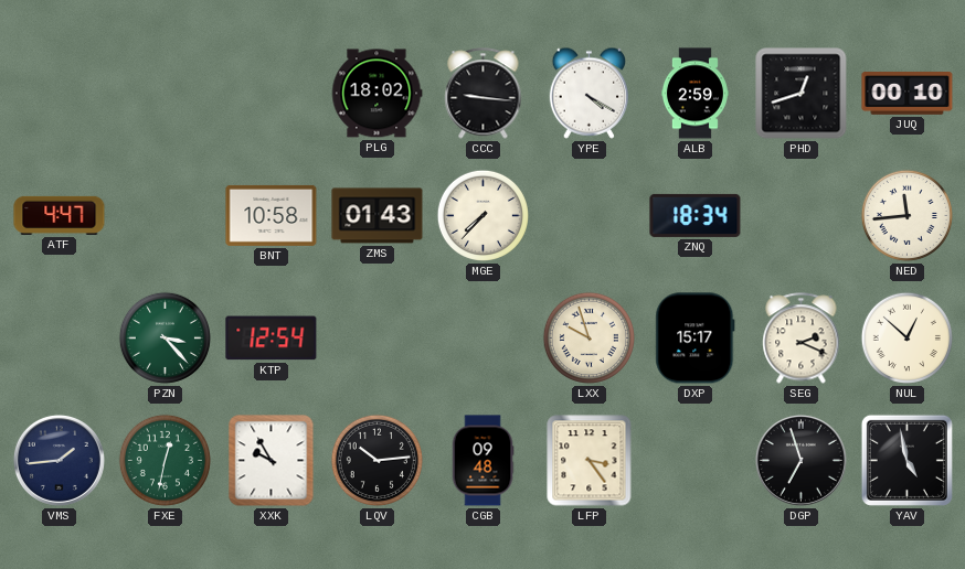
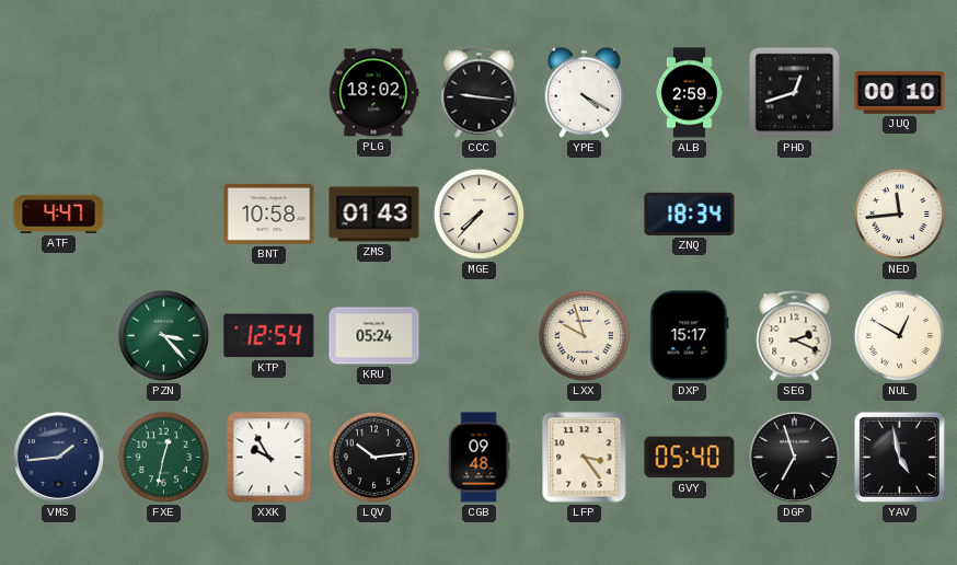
KRU: none -> 05:24
NUL: 12:52 -> 12:50
GVY: none -> 05:40
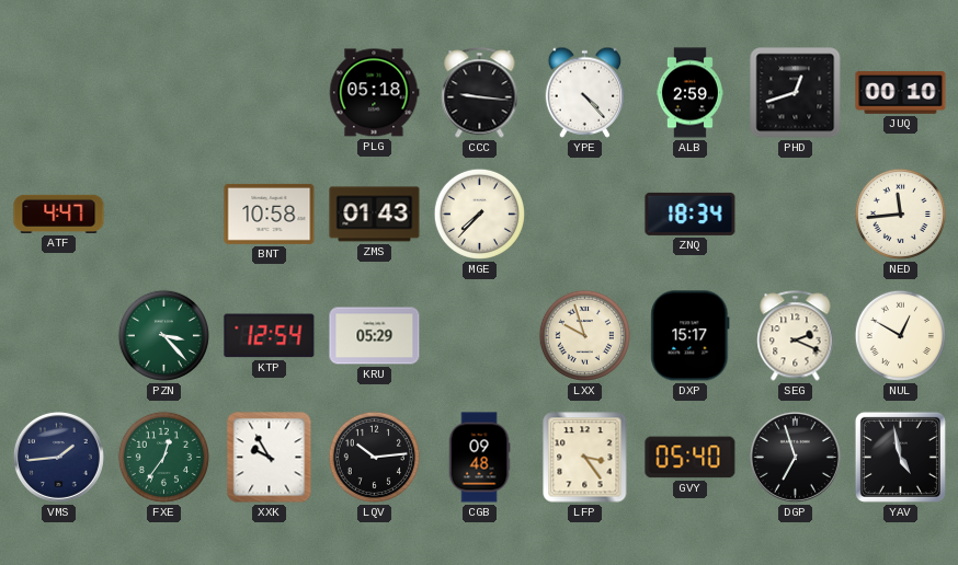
PLG: 18:02 -> 05:18
YPE: 4:20 -> 4:23
KRU: 05:24 -> 05:29
FXE: 12:32 -> 12:36
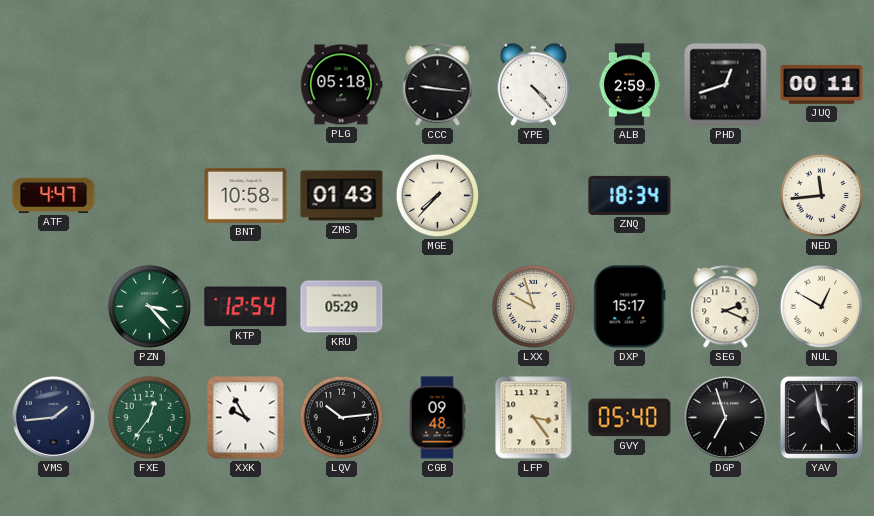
JUQ: 00:10 -> 00:11
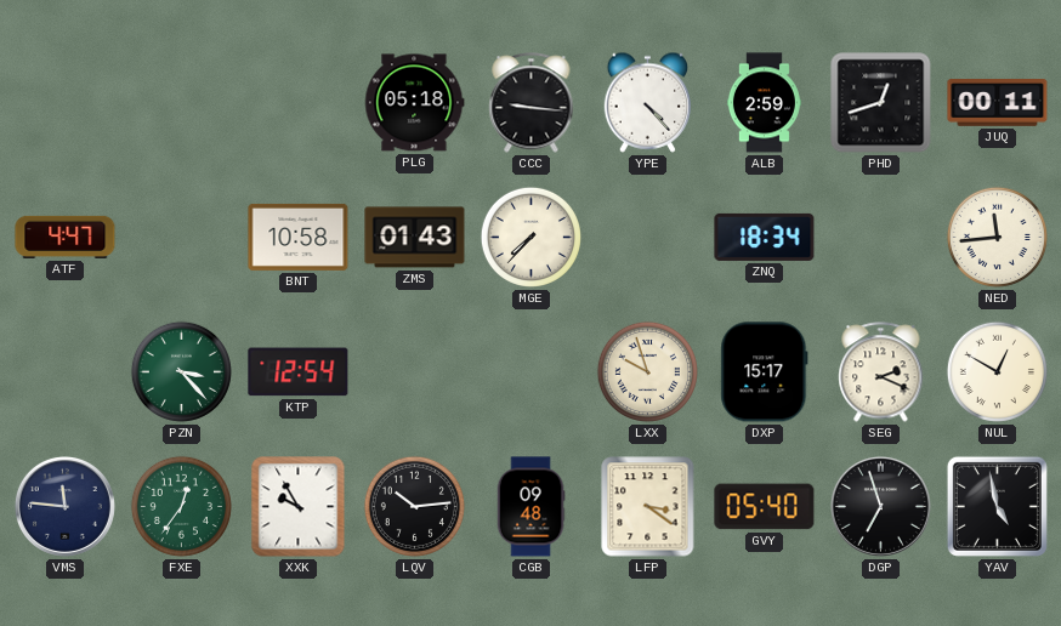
KRU: 05:29 -> none
VMS: 1:44 -> 11:46
LFP: 3:24 -> 3:21
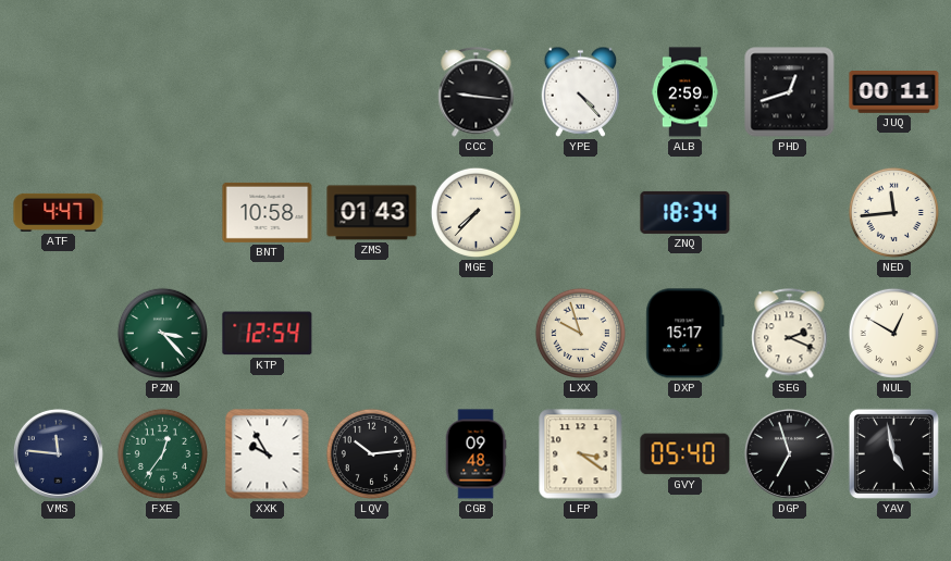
PLG: 05:18 -> none
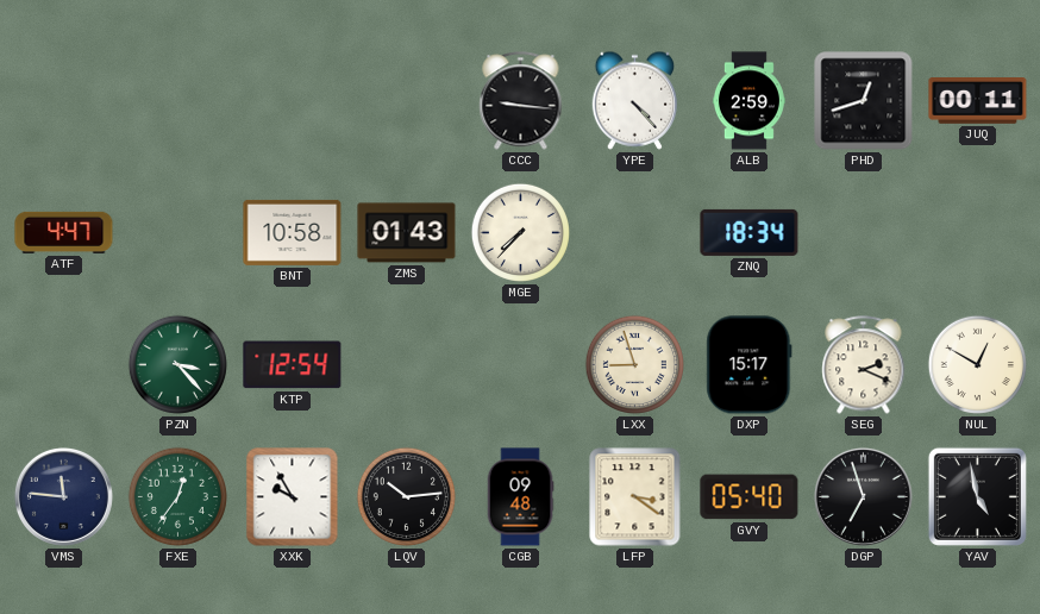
NED: 11:44 -> none
LXX: 9:57 -> 8:57
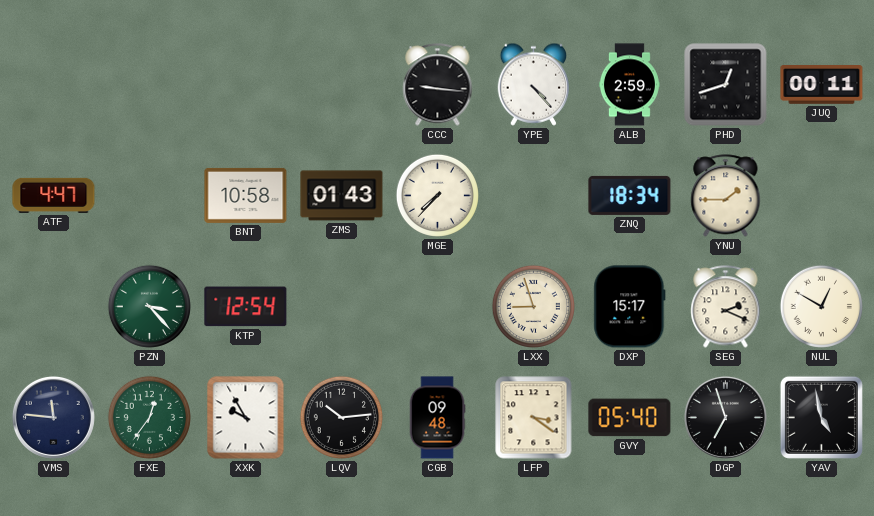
YNU: none -> 1:45
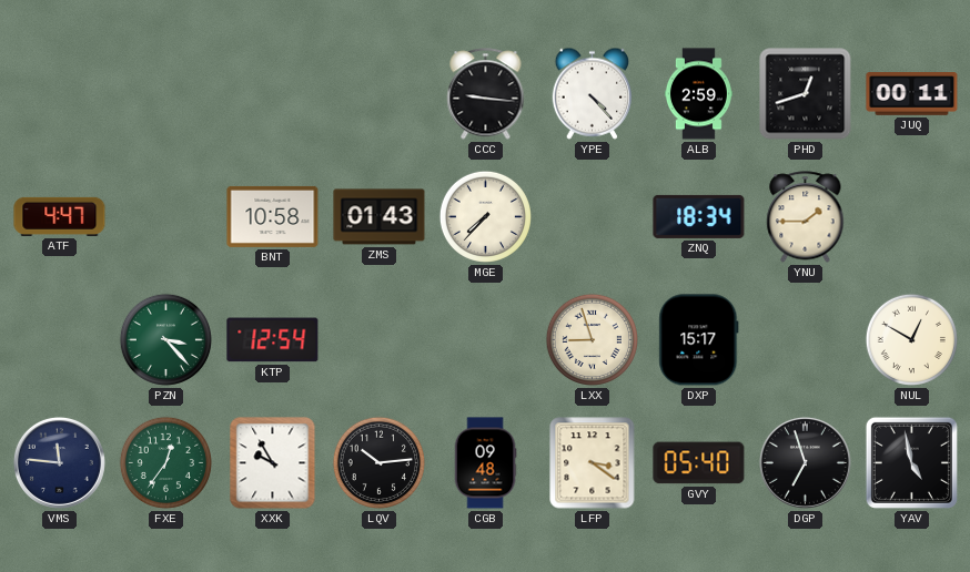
SEG: 2:19 -> none
